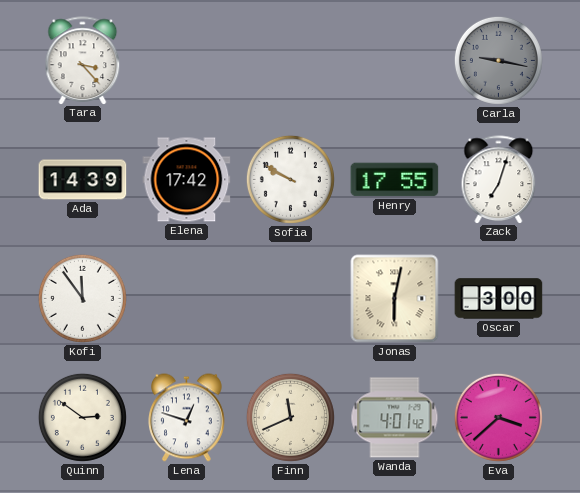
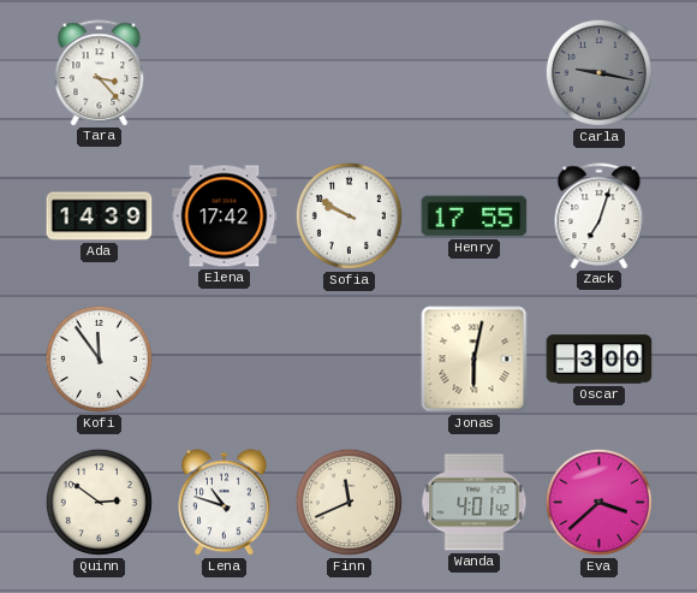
Lena: 12:48 -> 10:48
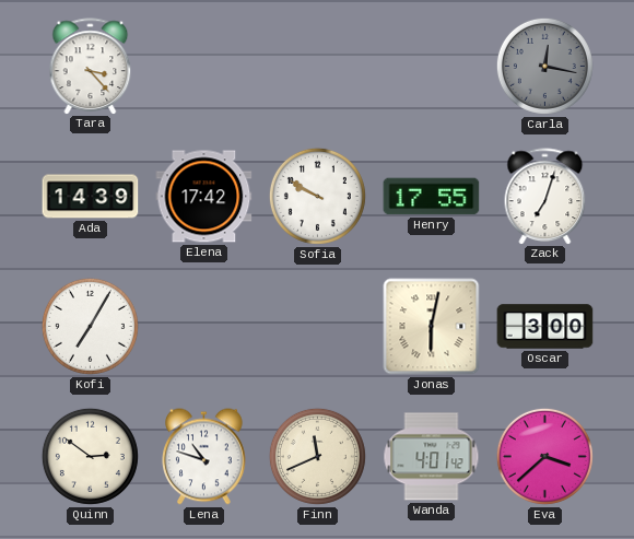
Carla: 9:17 -> 12:17
Kofi: 11:54 -> 7:05
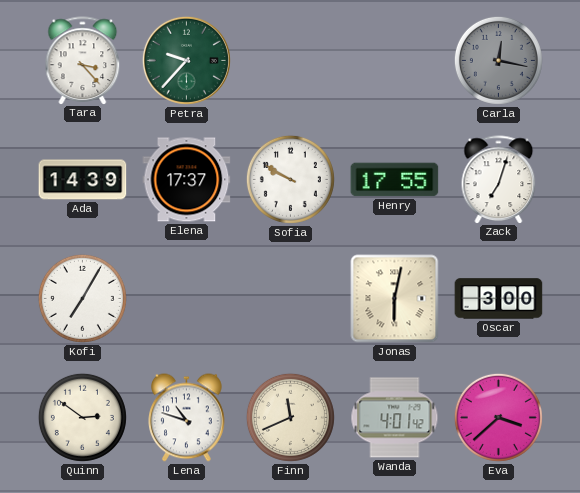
Petra: none -> 9:37
Elena: 17:42 -> 17:37
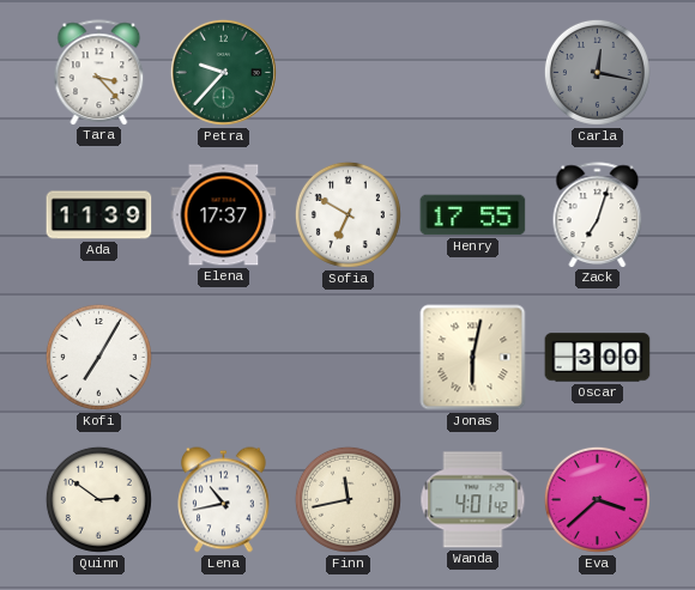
Ada: 14:39 -> 11:39
Sofia: 9:50 -> 6:50
Lena: 10:48 -> 10:43
Finn: 11:41 -> 11:43
